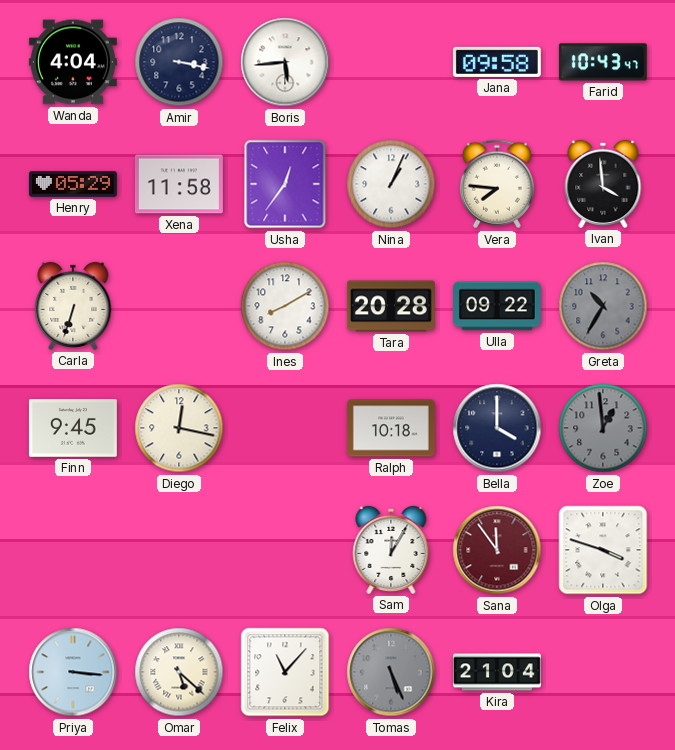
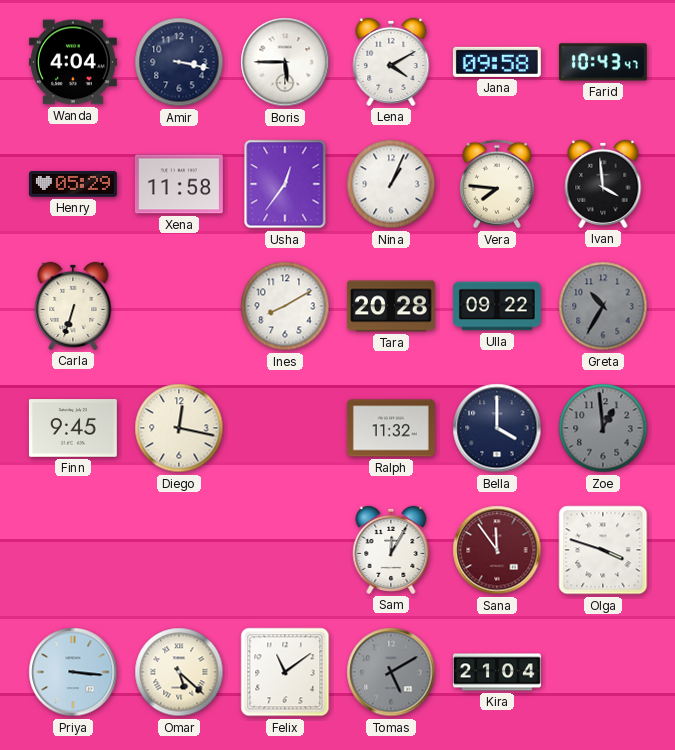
Boris: 5:44 -> 5:45
Lena: none -> 4:10
Ralph: 10:18 -> 11:32
Felix: 11:07 -> 11:09
Tomas: 5:26 -> 5:10
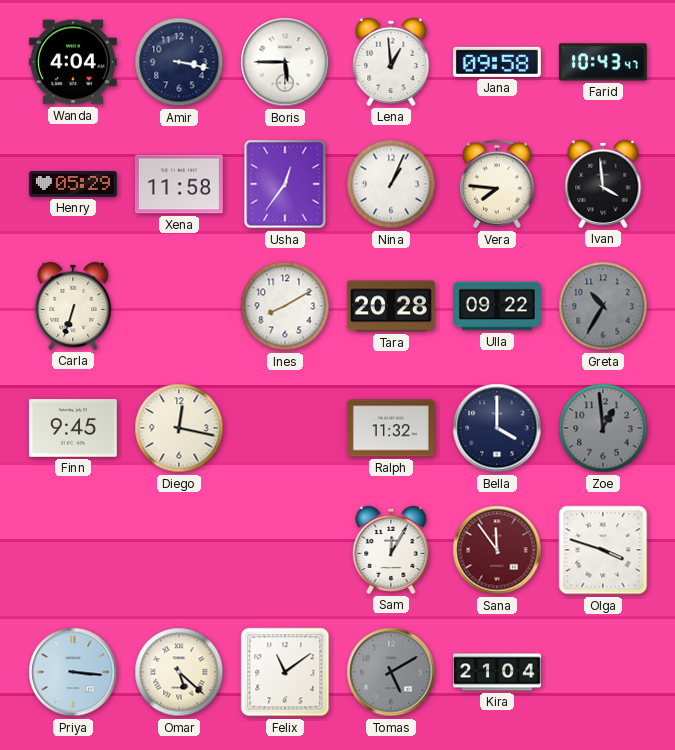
Lena: 4:10 -> 12:59
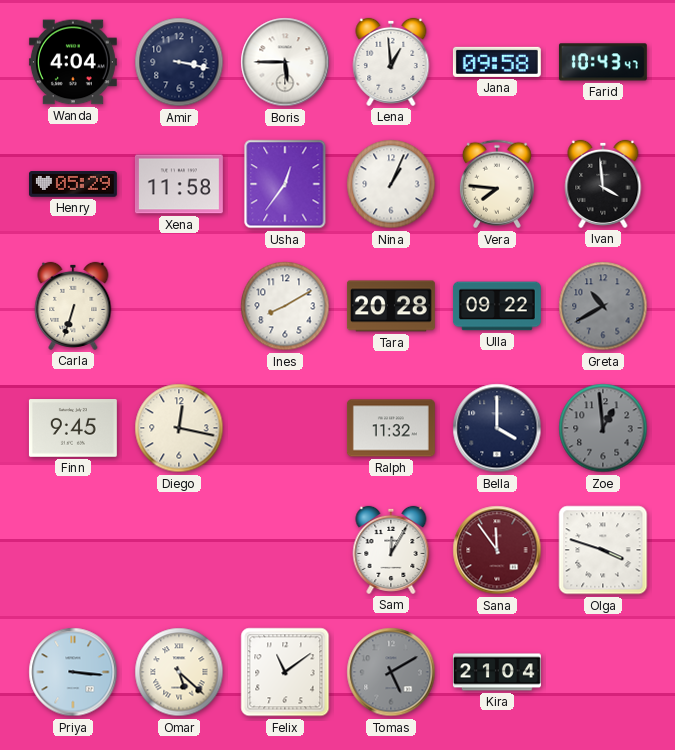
Greta: 10:35 -> 10:40
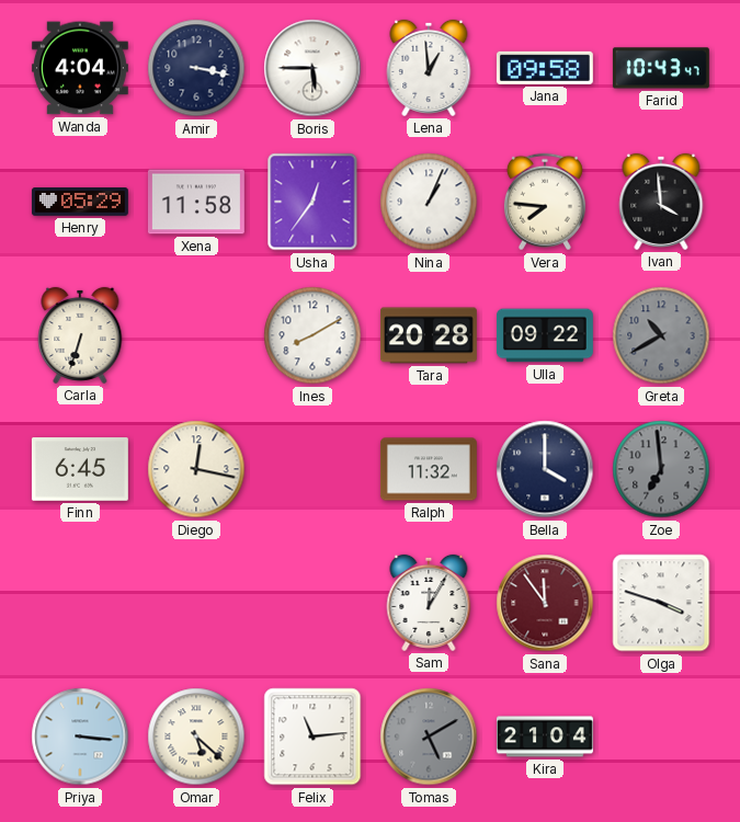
Finn: 9:45 -> 6:45
Zoe: 12:59 -> 6:59
Felix: 11:09 -> 11:14
